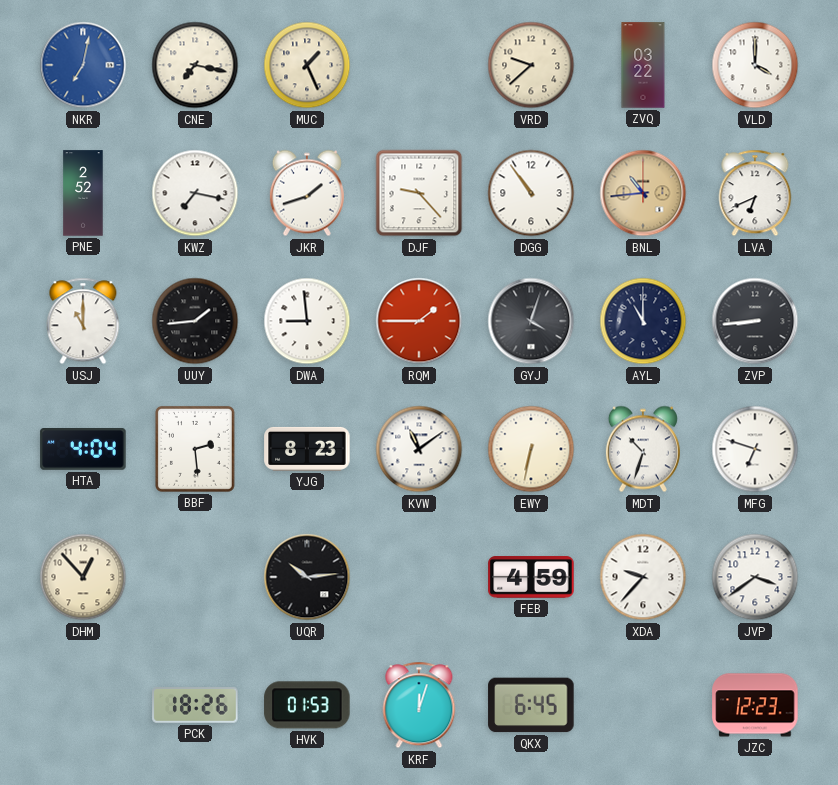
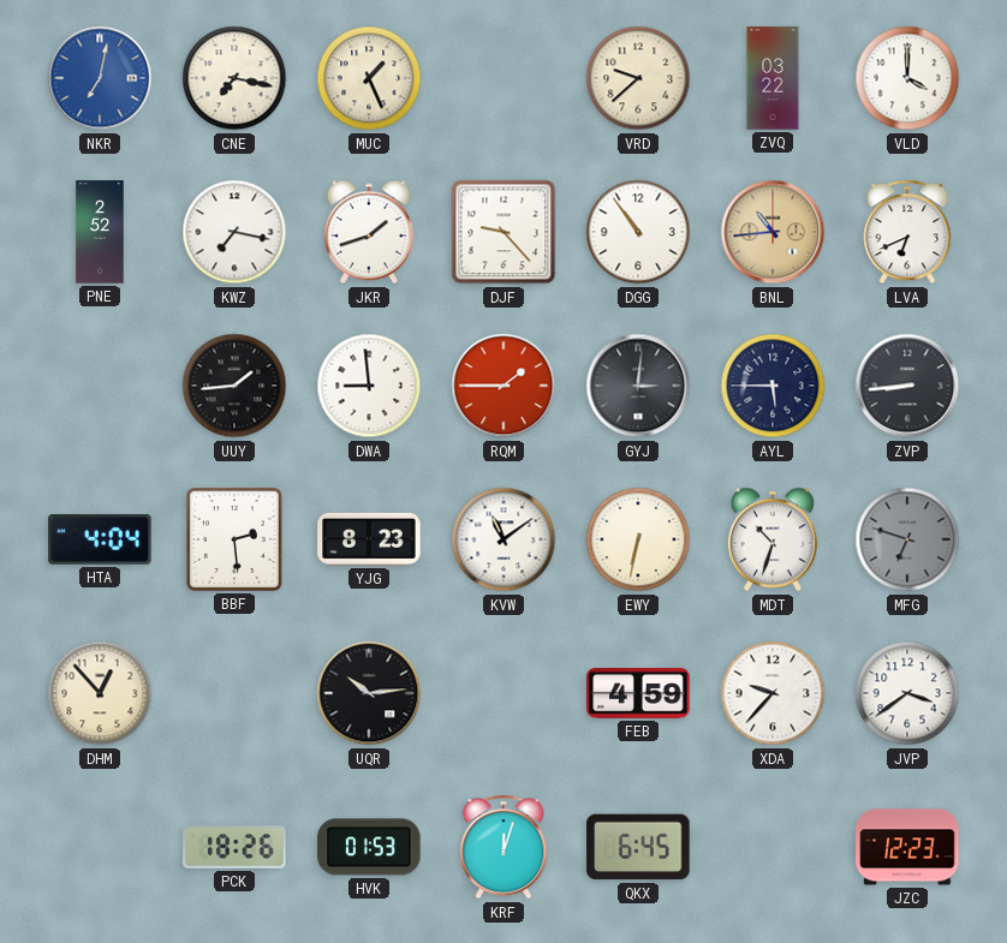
USJ: 11:00 -> none
GYJ: 4:03 -> 3:01
AYL: 11:00 -> 5:45
MFG dial: white -> grey
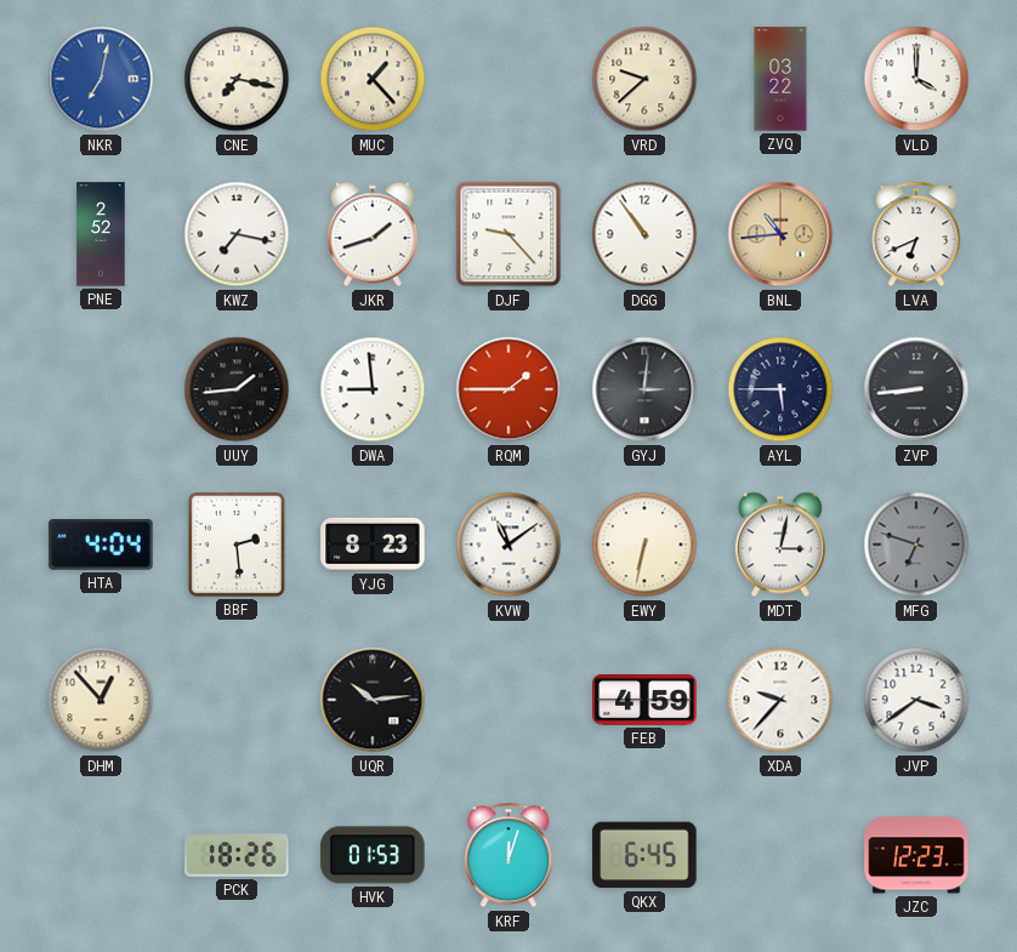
MUC: 1:26 -> 1:23
MDT: 10:33 -> 3:02
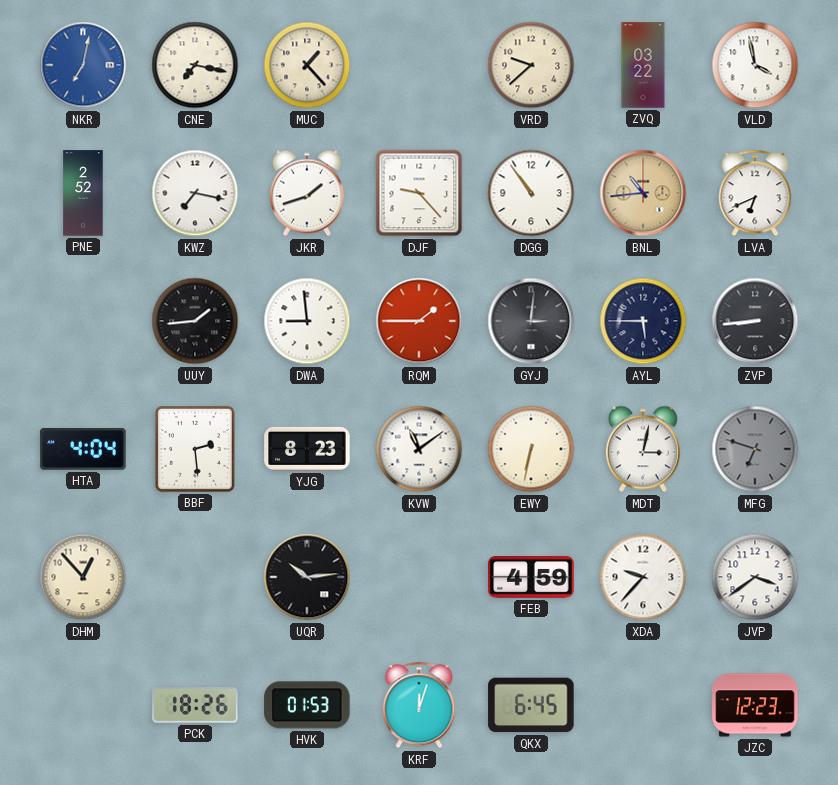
VLD: 4:00 -> 3:58
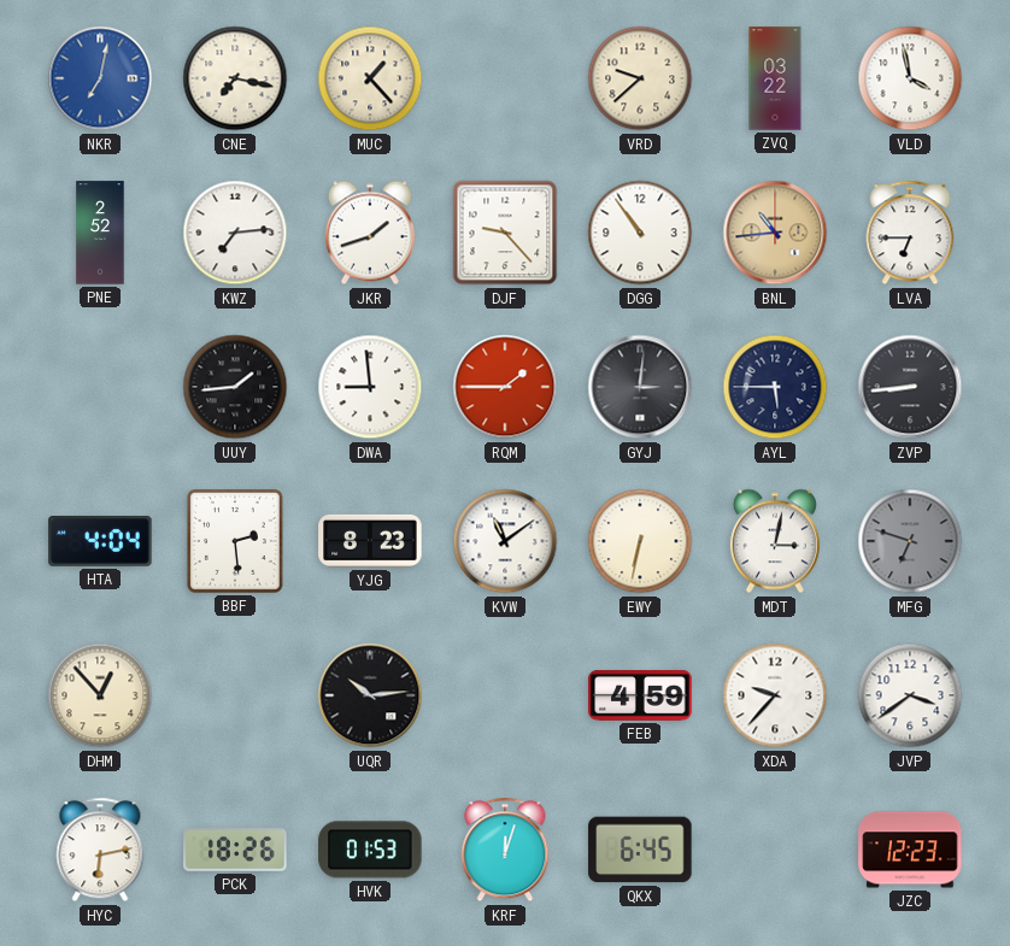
KWZ: 7:17 -> 7:14
LVA: 6:41 -> 6:45
HYC: none -> 6:13
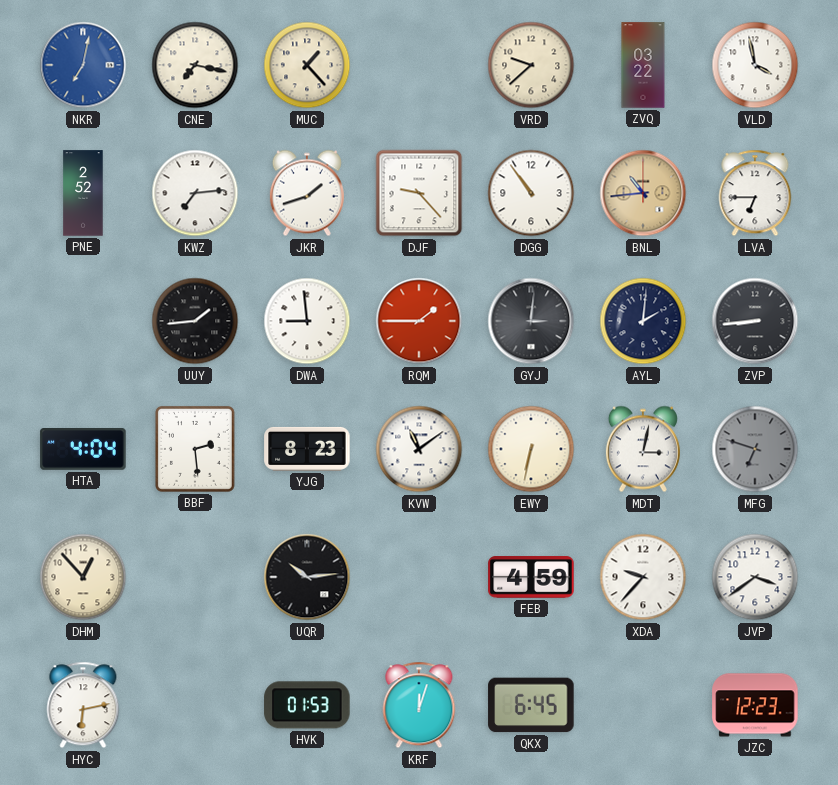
AYL: 5:45 -> 2:01
PCK: 18:26 -> none
